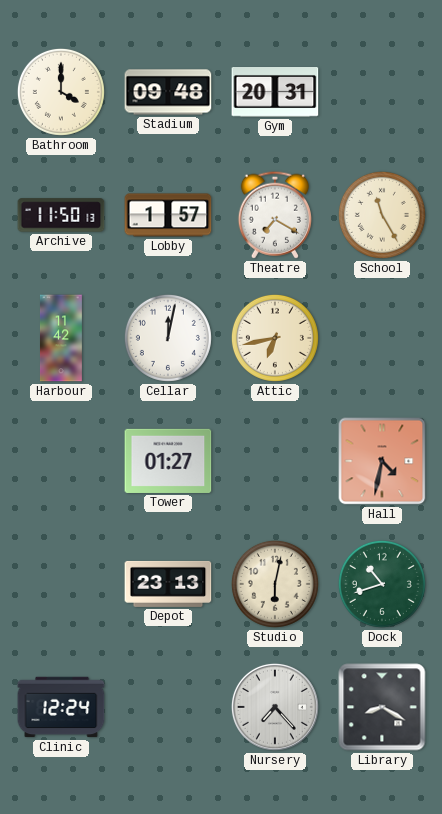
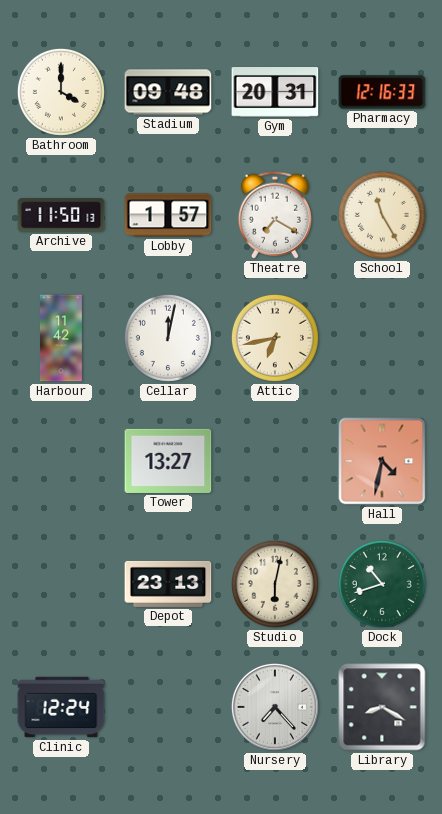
Pharmacy: none -> 12:16
Tower: 01:27 -> 13:27
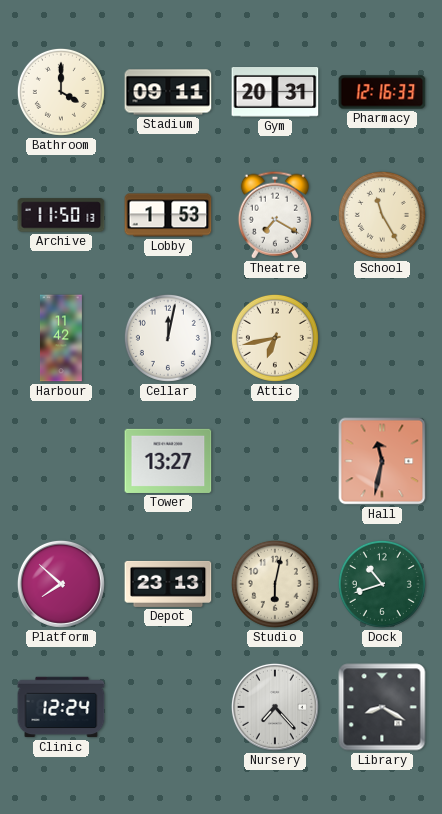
Stadium: 09:48 -> 09:11
Lobby: 1:57 -> 1:53
Hall: 4:32 -> 11:32
Platform: none -> 7:52
